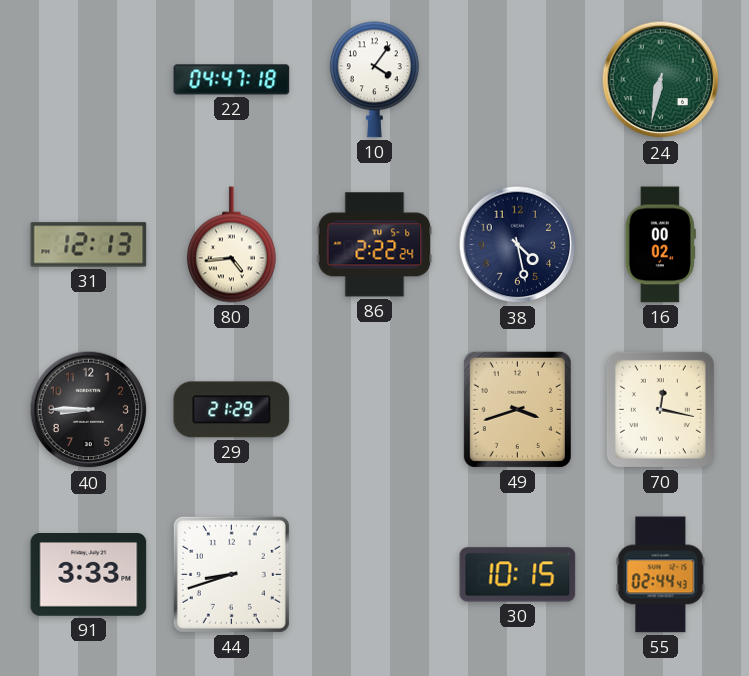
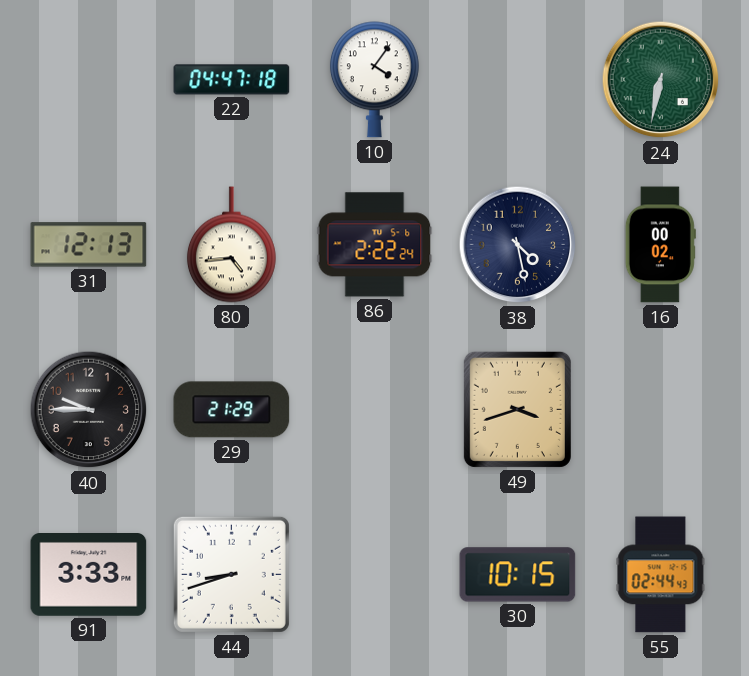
40: 8:45 -> 9:45
70: 12:17 -> none
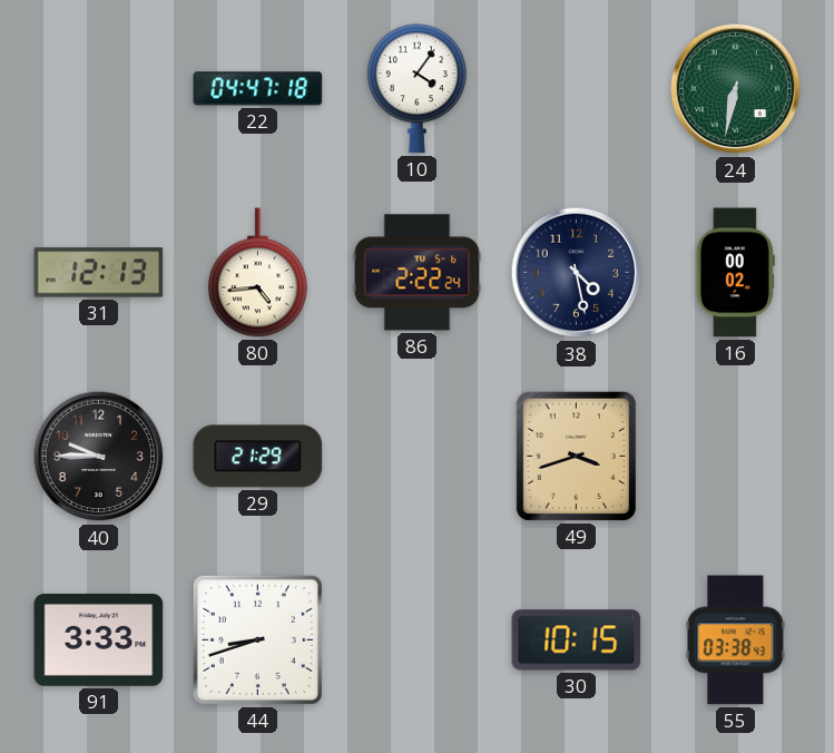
55: 02:44 -> 03:38
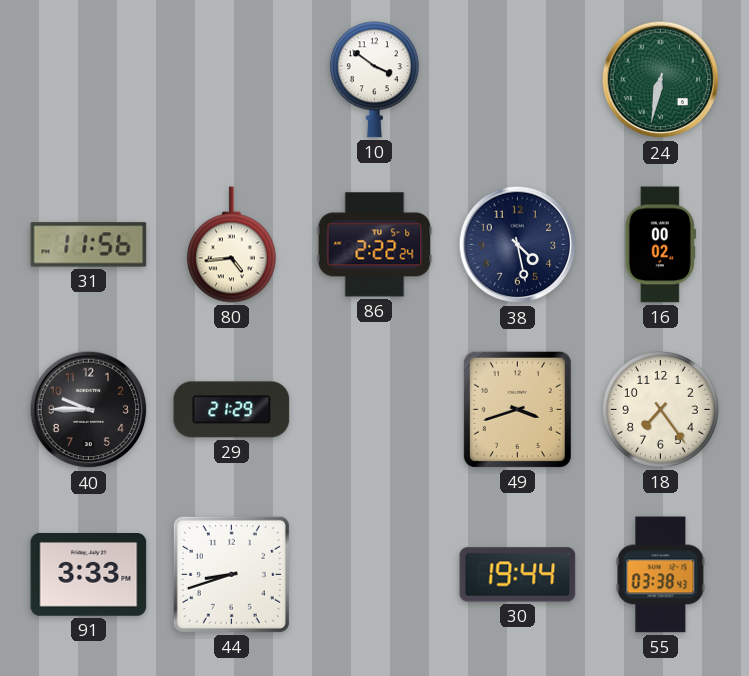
22: 04:47 -> none
10: 4:06 -> 3:51
31: 12:13 -> 11:56
18: none -> 7:24
30: 10:15 -> 19:44
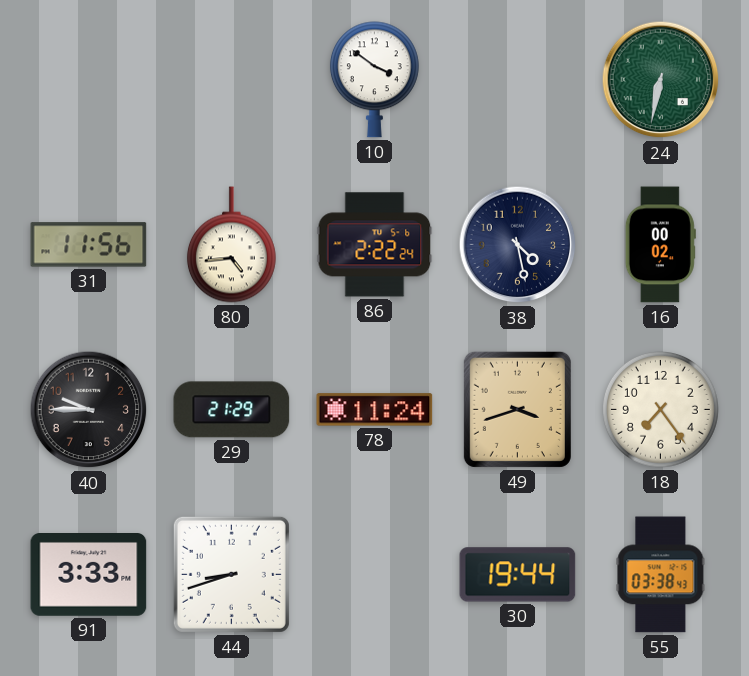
78: none -> 11:24
